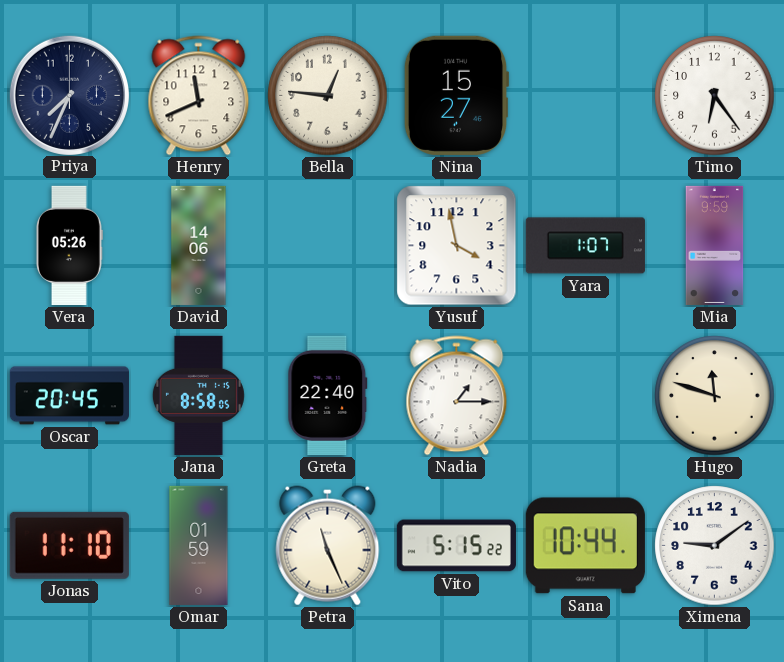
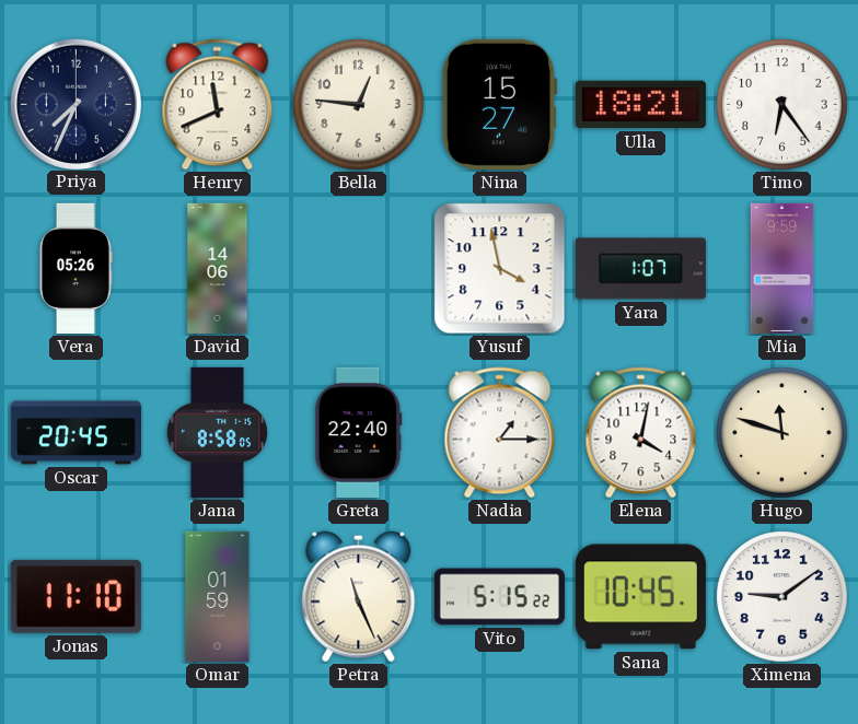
Ulla: none -> 18:21
Elena: none -> 4:02
Sana: 10:44 -> 10:45
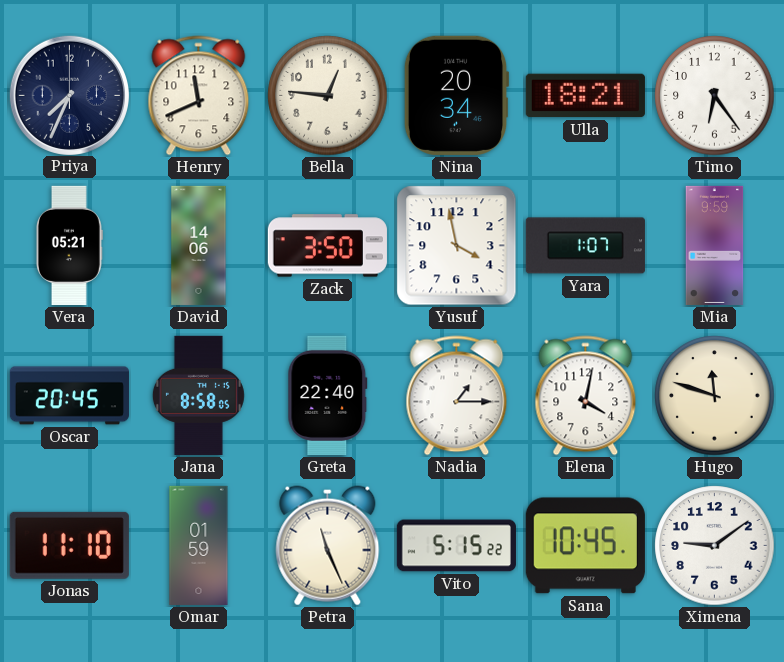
Nina: 15:27 -> 20:34
Vera: 05:26 -> 05:21
Zack: none -> 3:50
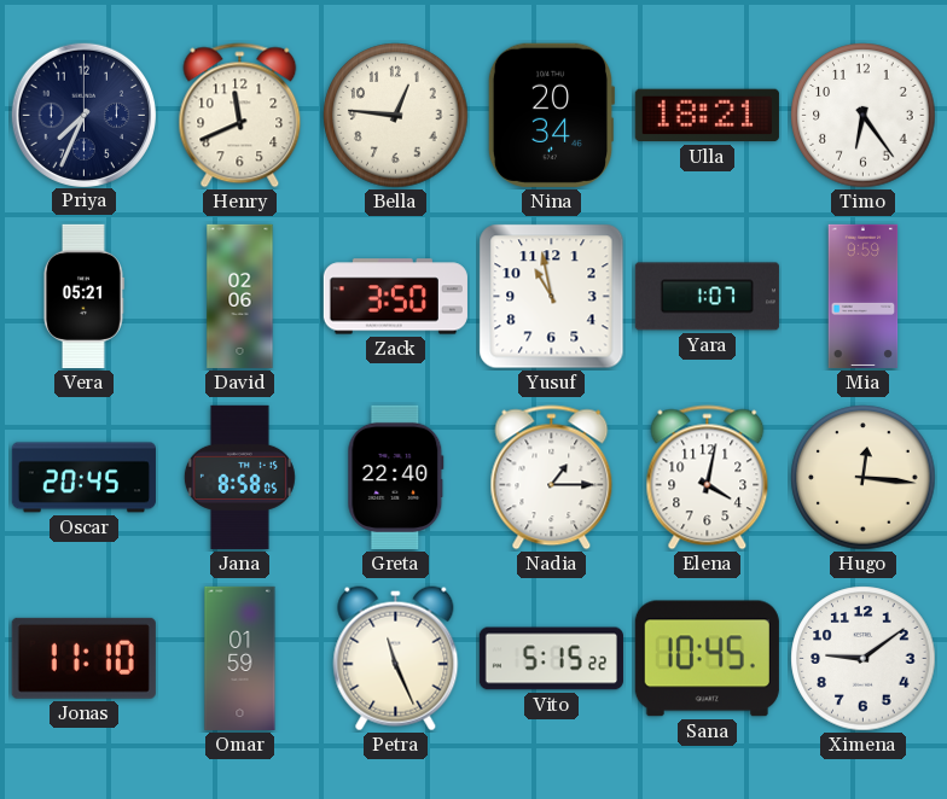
David: 14:06 -> 02:06
Yusuf: 3:58 -> 10:58
Hugo: 11:48 -> 12:16
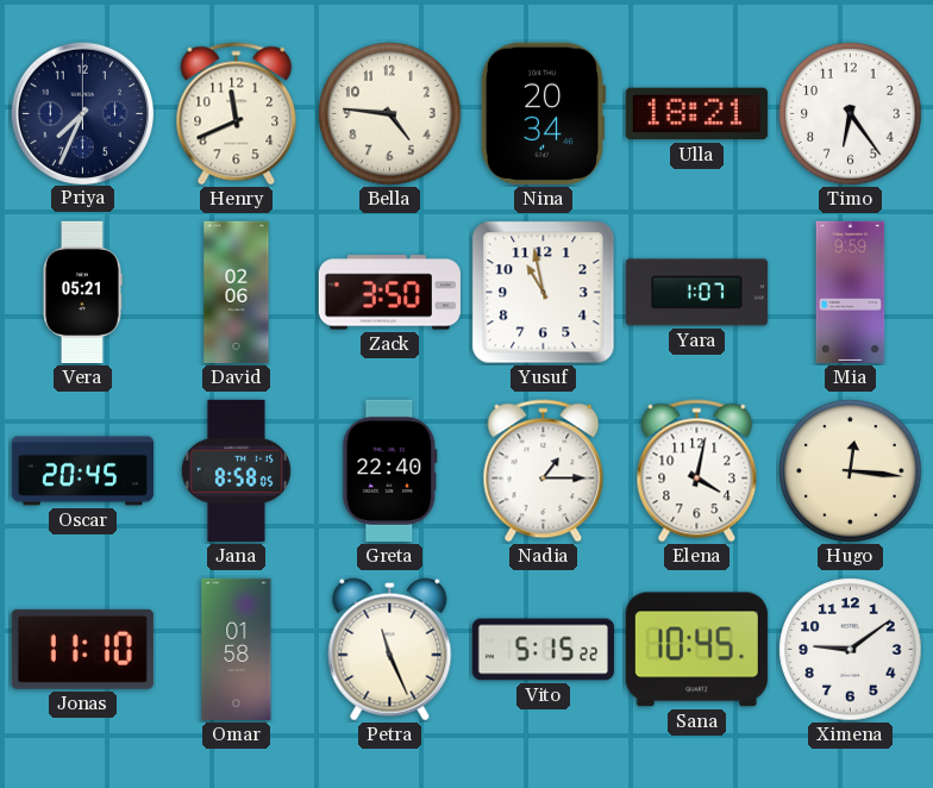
Bella: 12:46 -> 4:46
Omar: 01:59 -> 01:58
